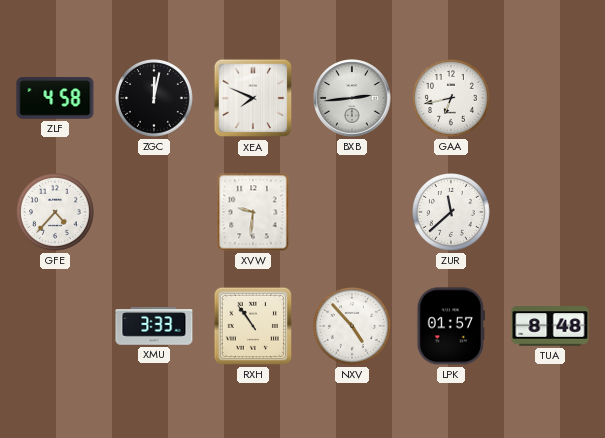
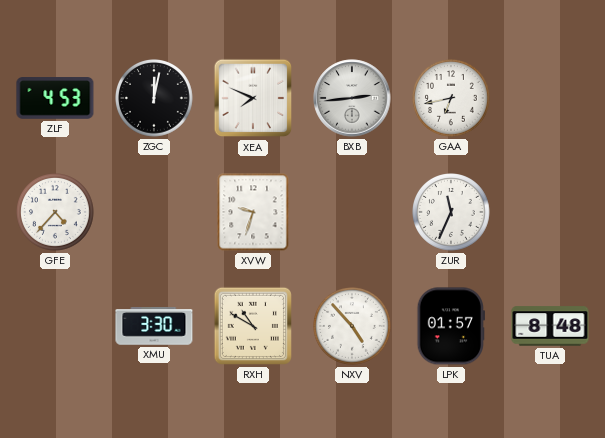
ZLF: 4:58 -> 4:53
XVW: 9:31 -> 9:33
ZUR: 11:38 -> 11:34
XMU: 3:33 -> 3:30
RXH: 10:54 -> 10:50
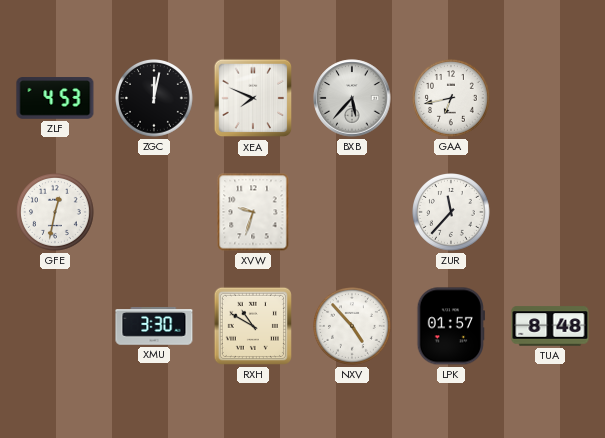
BXB: 2:44 -> 5:37
GFE: 4:37 -> 12:32
ZUR: 11:34 -> 11:37
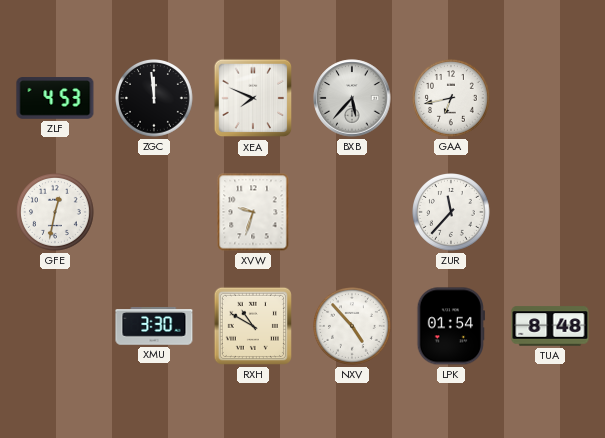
ZGC: 12:02 -> 11:59
LPK: 01:57 -> 01:54
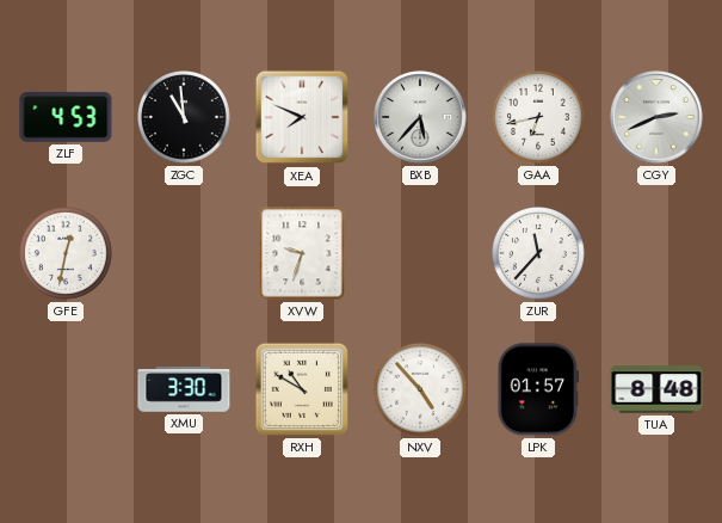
ZGC: 11:59 -> 10:59
CGY: none -> 2:41
LPK: 01:54 -> 01:57
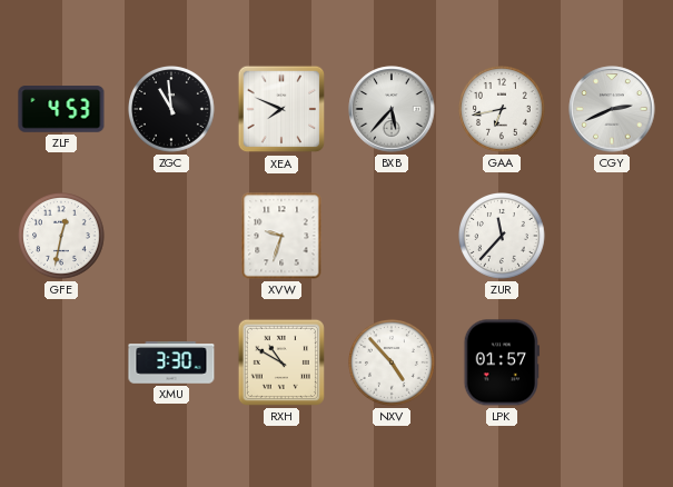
TUA: 8:48 -> none
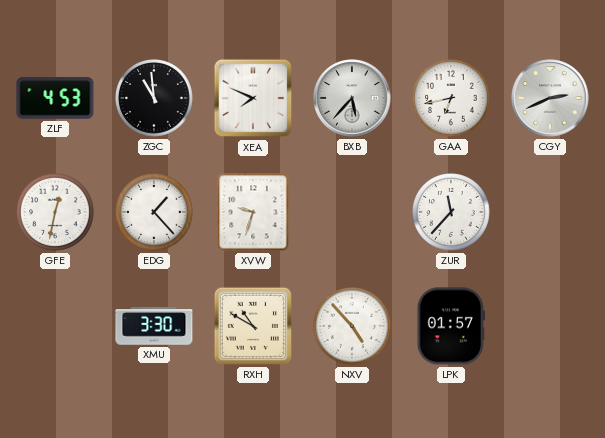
EDG: none -> 1:23
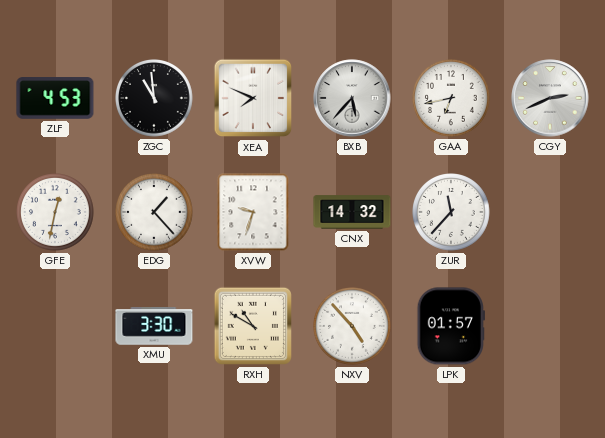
CNX: none -> 14:32
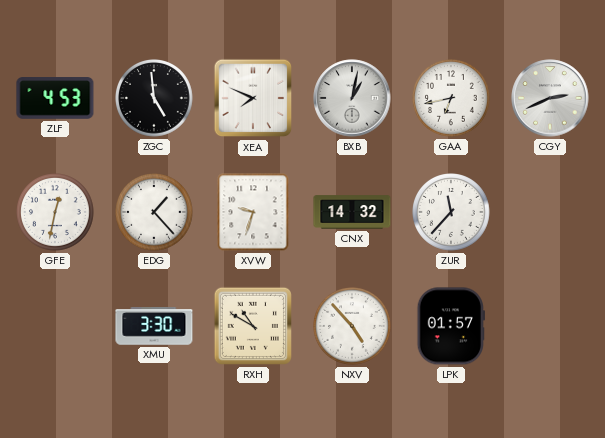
ZGC: 10:59 -> 4:59
BXB: 5:37 -> 1:02
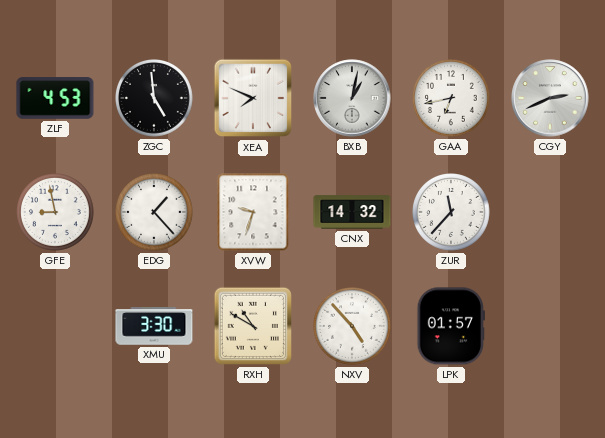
GFE: 12:32 -> 8:58
